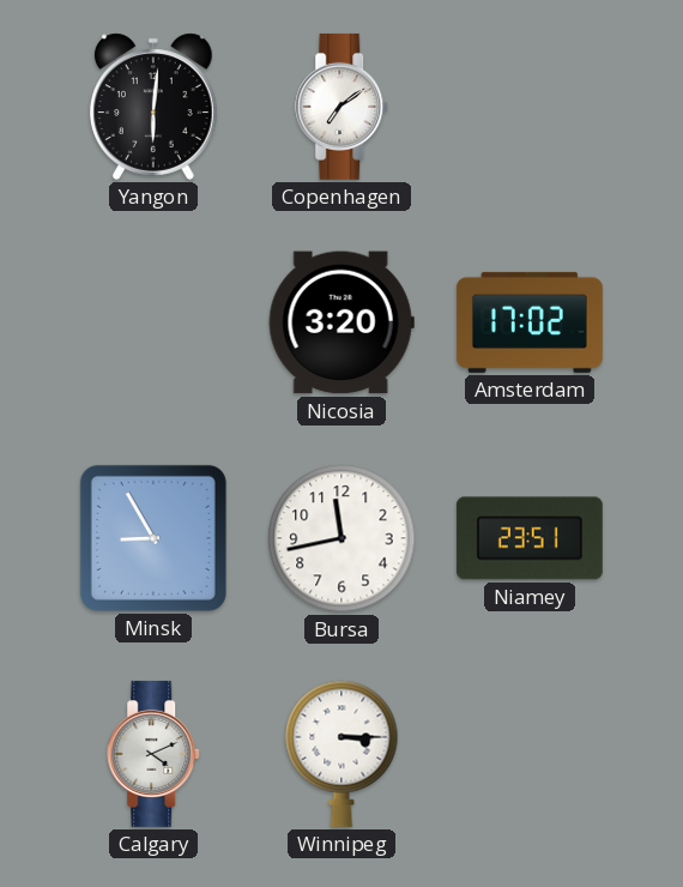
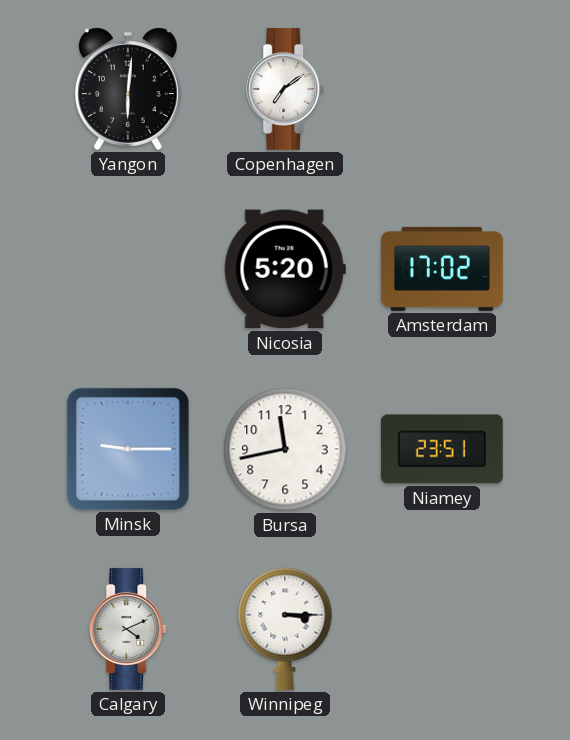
Nicosia: 3:20 -> 5:20
Minsk: 8:55 -> 9:15
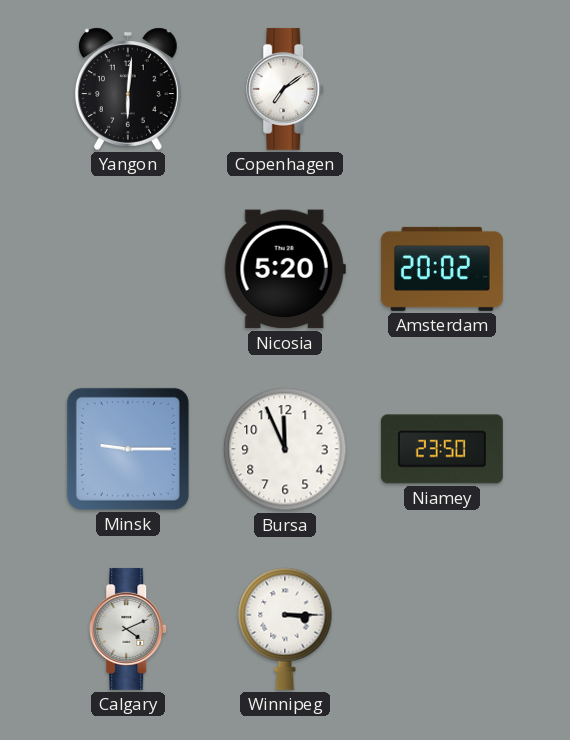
Amsterdam: 17:02 -> 20:02
Bursa: 11:43 -> 11:56
Niamey: 23:51 -> 23:50
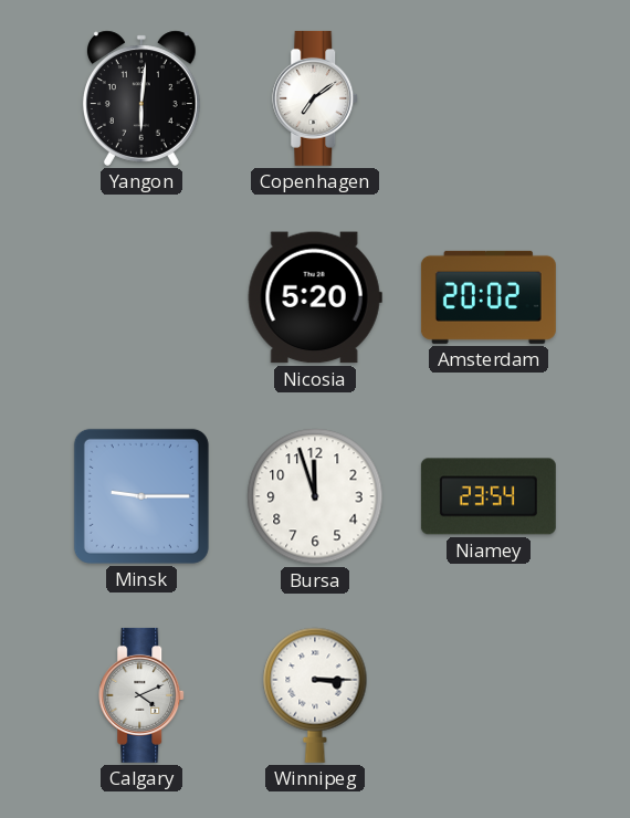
Bursa: 11:56 -> 11:57
Niamey: 23:50 -> 23:54
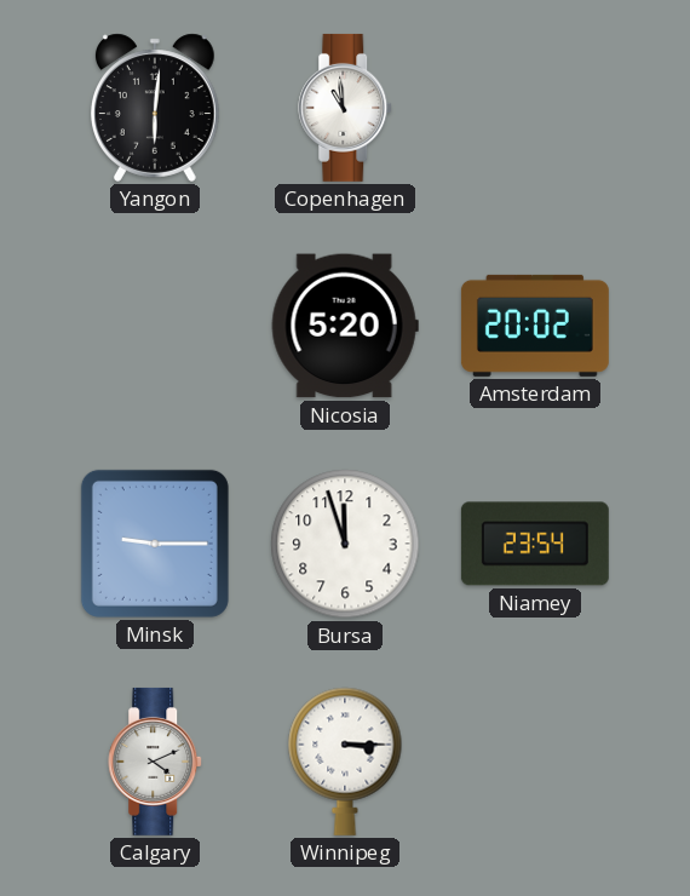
Copenhagen: 7:09 -> 10:59
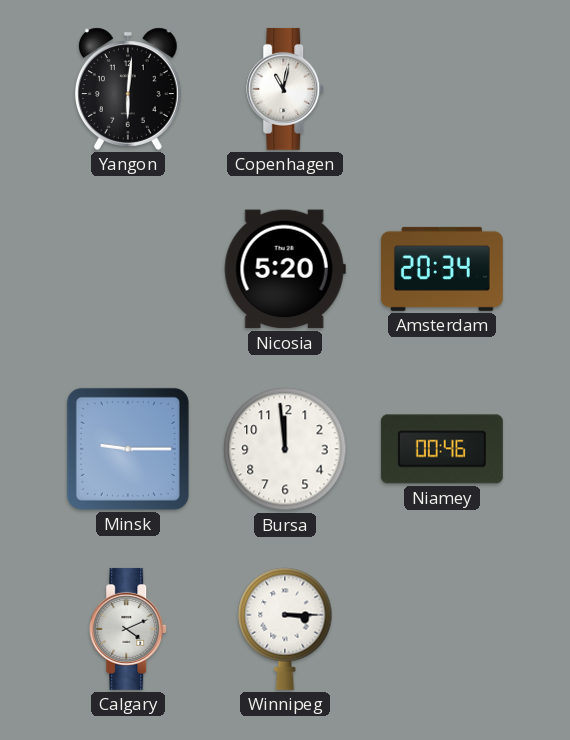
Copenhagen: 10:59 -> 11:02
Amsterdam: 20:02 -> 20:34
Bursa: 11:57 -> 11:59
Niamey: 23:54 -> 00:46
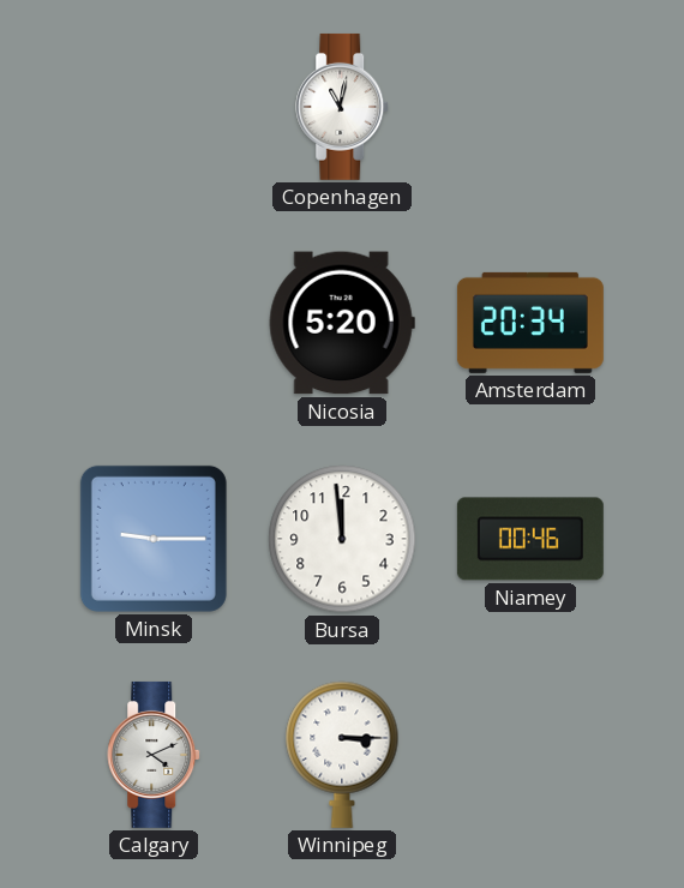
Yangon: 6:01 -> none
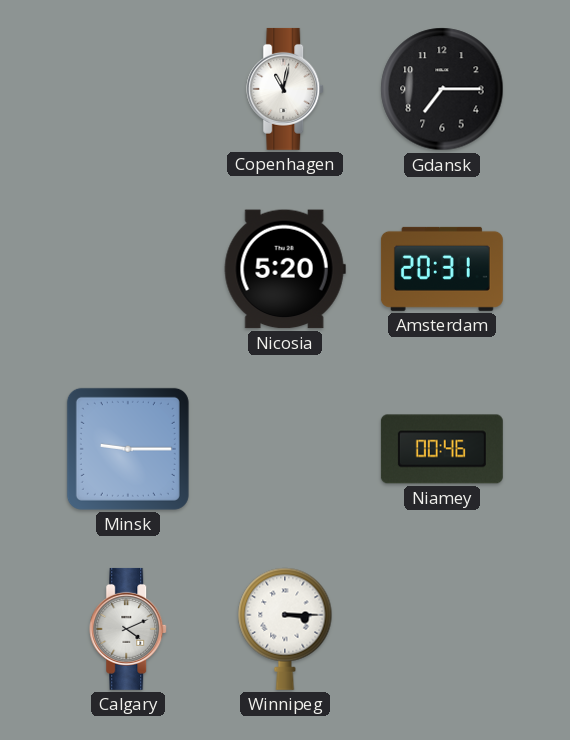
Gdansk: none -> 7:15
Amsterdam: 20:34 -> 20:31
Bursa: 11:59 -> none
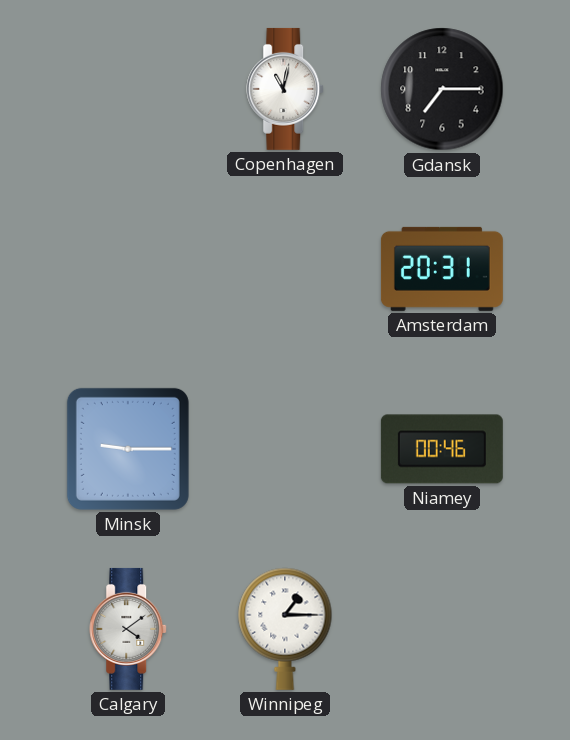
Nicosia: 5:20 -> none
Calgary: 4:11 -> 4:09
Winnipeg: 3:15 -> 1:15
